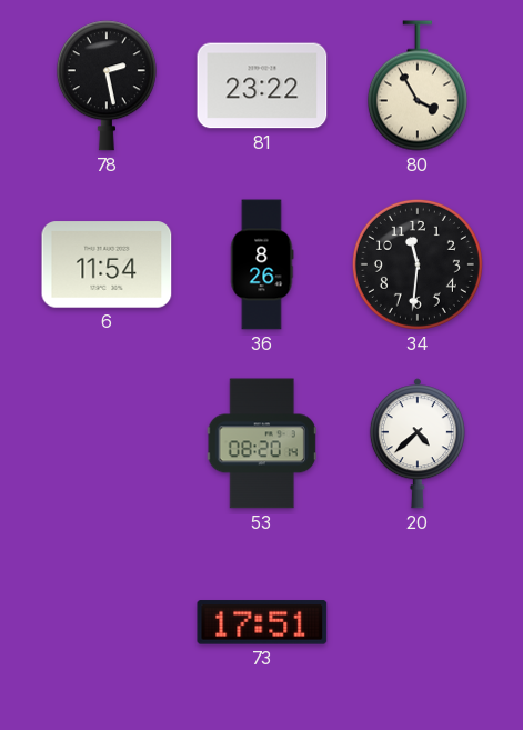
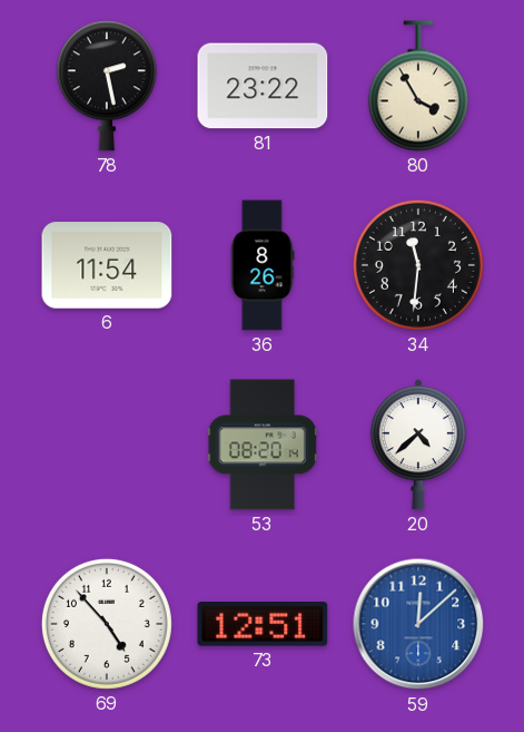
69: none -> 4:53
73: 17:51 -> 12:51
59: none -> 12:08
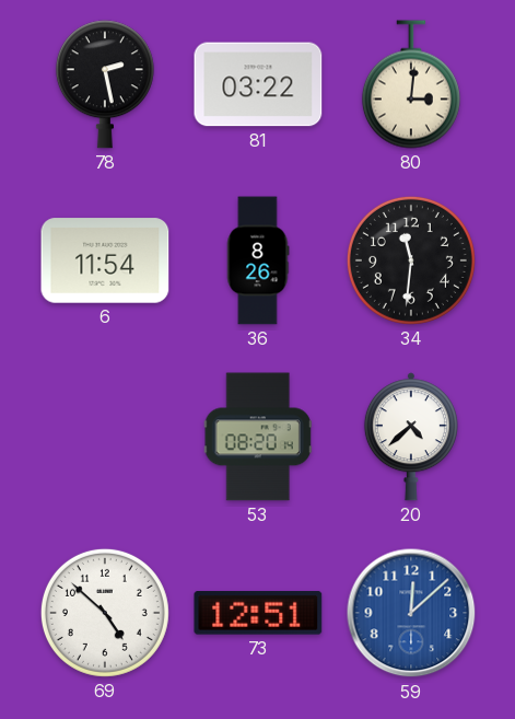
81: 23:22 -> 03:22
80: 3:55 -> 3:01
69: 4:53 -> 4:52
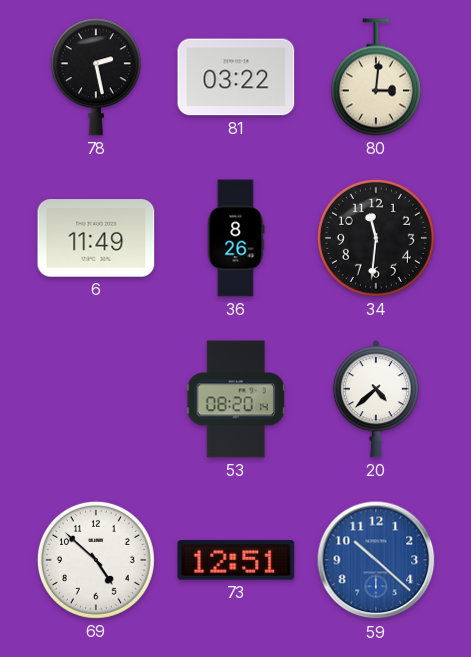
6: 11:54 -> 11:49
59: 12:08 -> 10:22
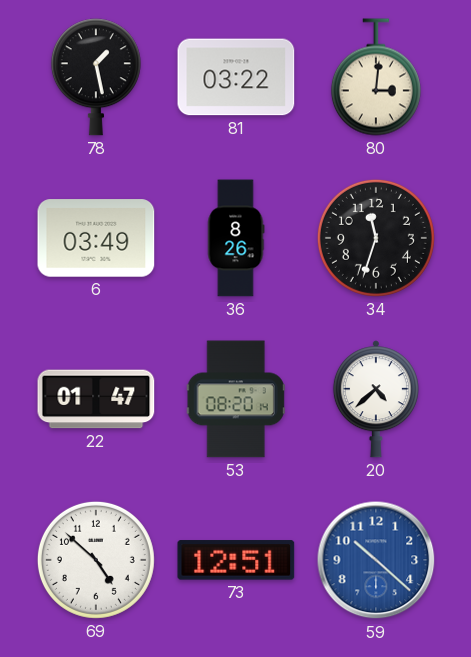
78: 2:28 -> 1:28
6: 11:49 -> 03:49
34: 11:31 -> 11:33
22: none -> 01:47
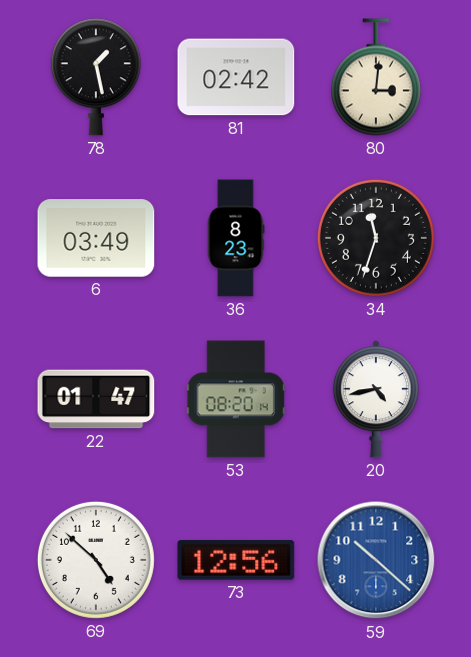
81: 03:22 -> 02:42
36: 8:26 -> 8:23
20: 4:38 -> 4:43
73: 12:51 -> 12:56
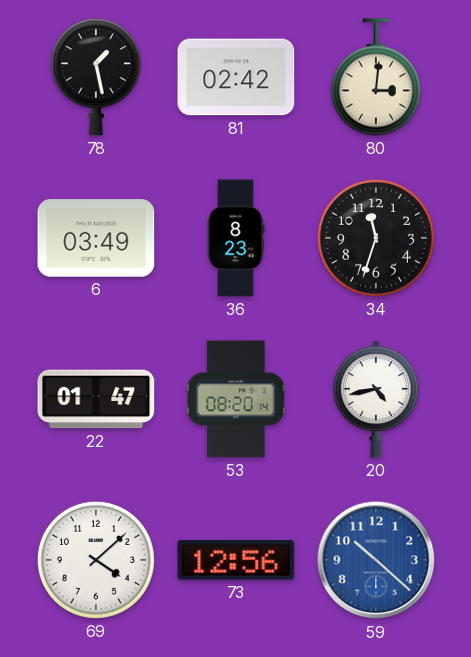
69: 4:52 -> 4:08
